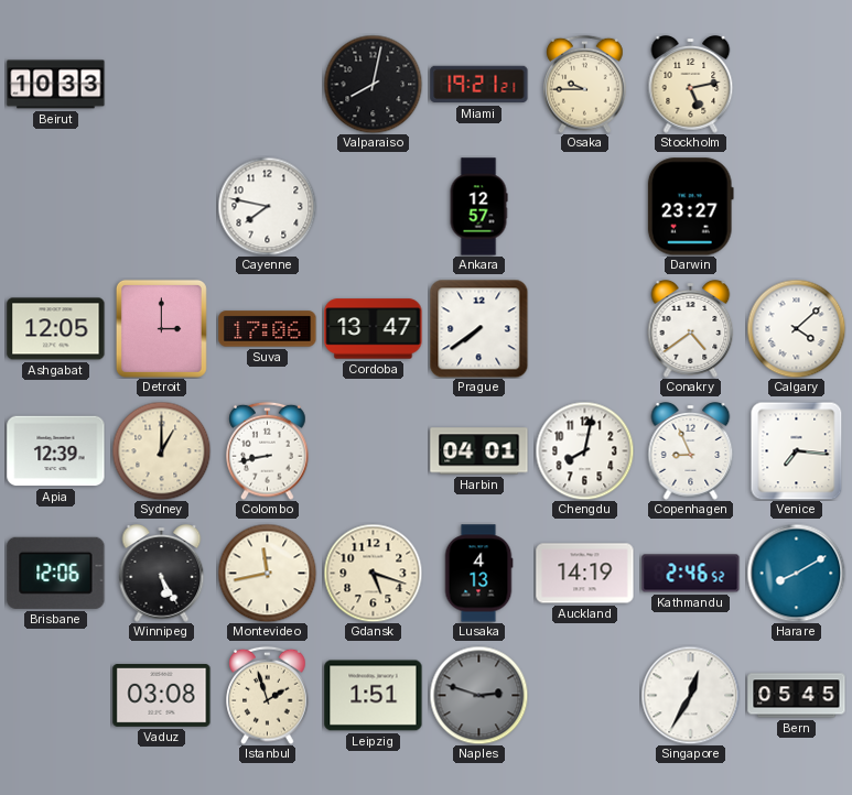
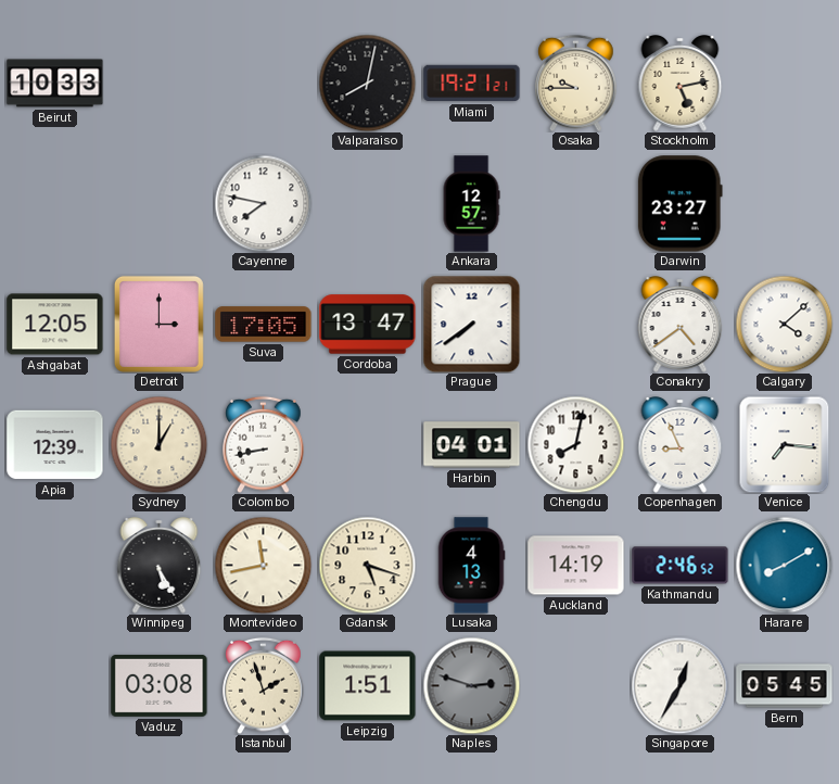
Suva: 17:06 -> 17:05
Brisbane: 12:06 -> none
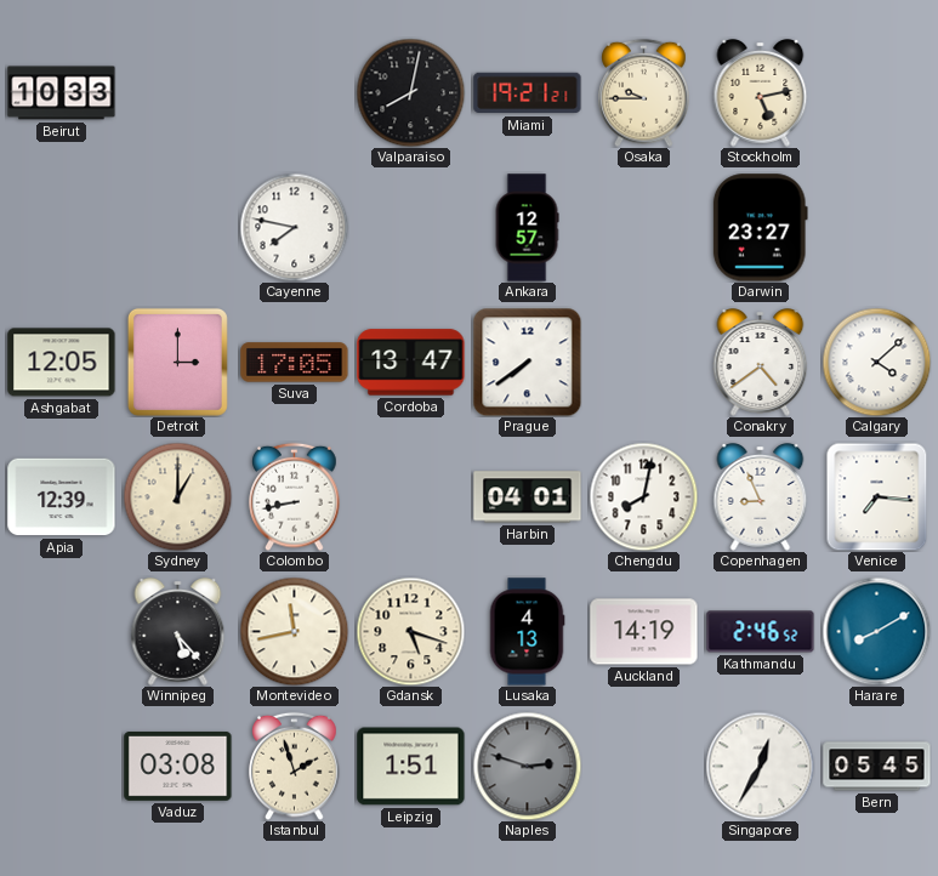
Winnipeg: 5:25 -> 5:23
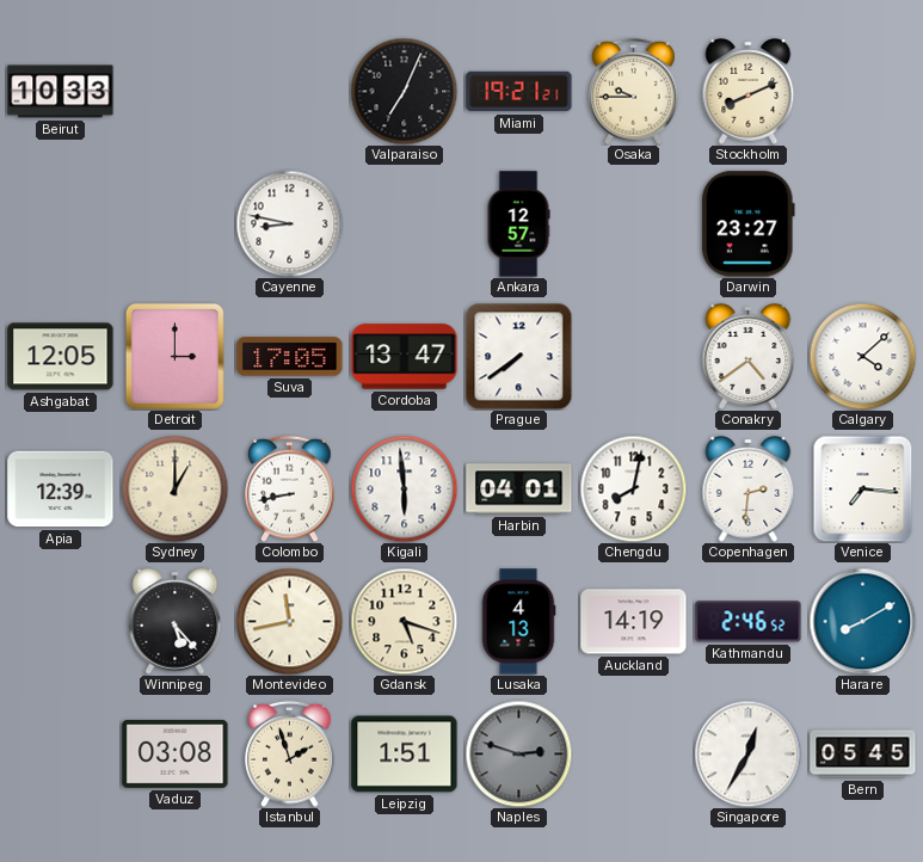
Valparaiso: 8:02 -> 7:04
Stockholm: 5:13 -> 8:11
Cayenne: 7:47 -> 8:47
Kigali: none -> 5:59
Copenhagen: 8:56 -> 2:31
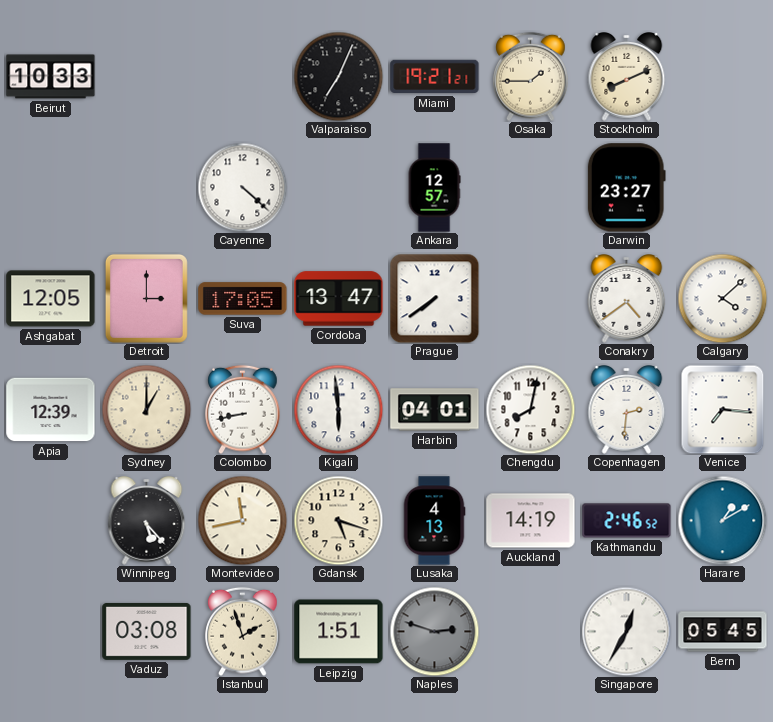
Osaka: 9:45 -> 1:45
Cayenne: 8:47 -> 4:22
Harare: 8:10 -> 1:10
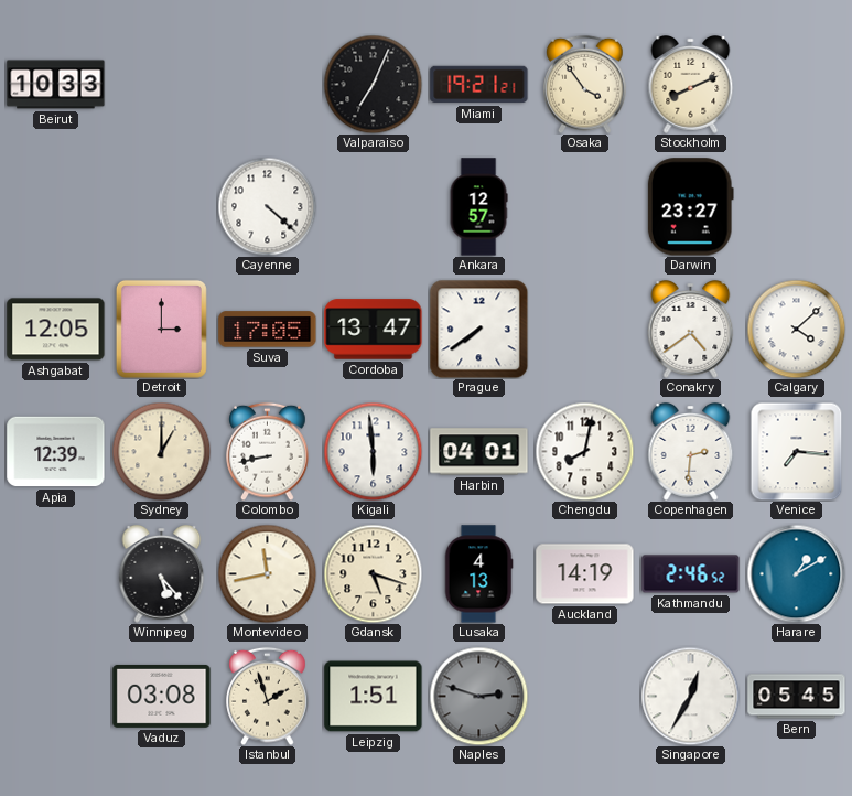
Osaka: 1:45 -> 3:54
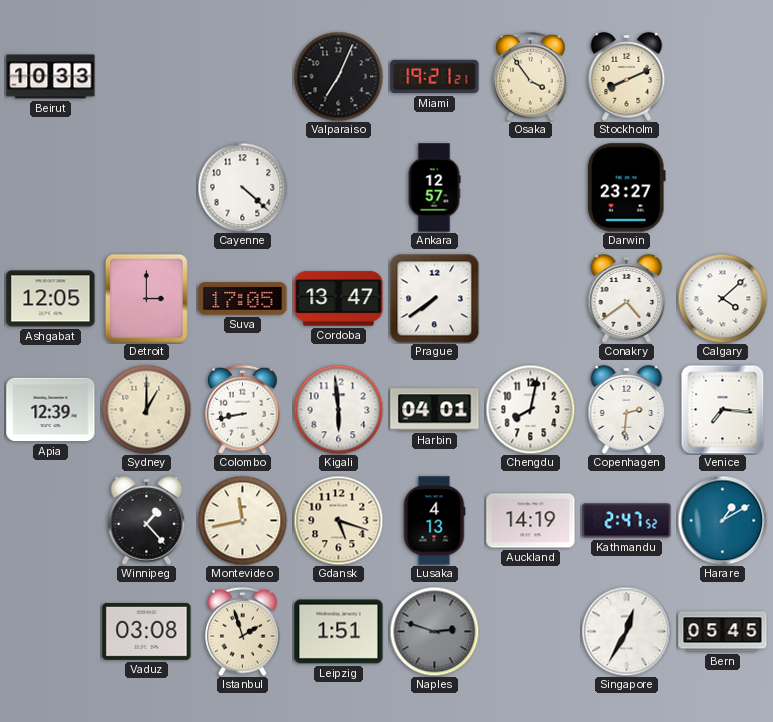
Winnipeg: 5:23 -> 1:23
Kathmandu: 2:46 -> 2:47
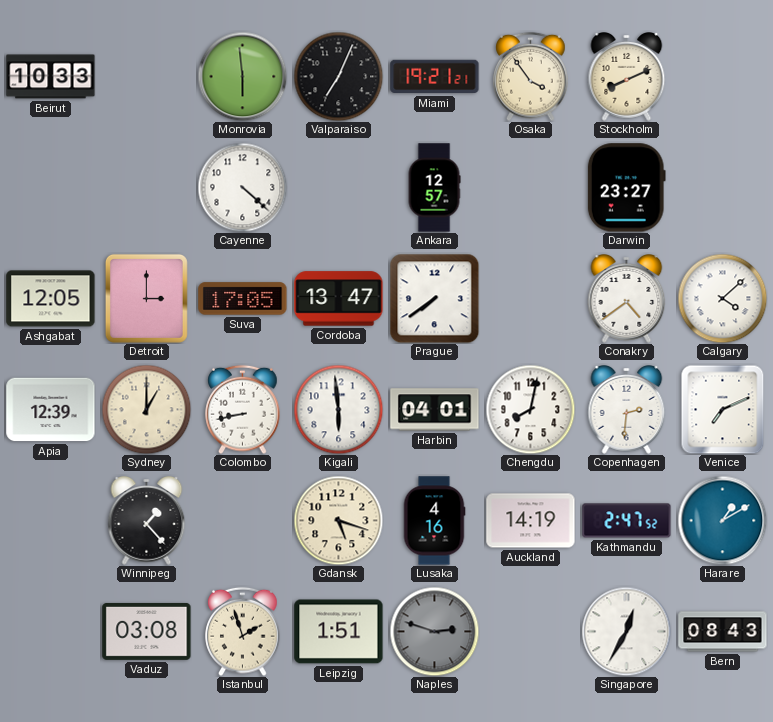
Monrovia: none -> 5:59
Venice: 7:16 -> 7:11
Montevideo: 11:43 -> none
Lusaka: 4:13 -> 4:16
Bern: 05:45 -> 08:43
